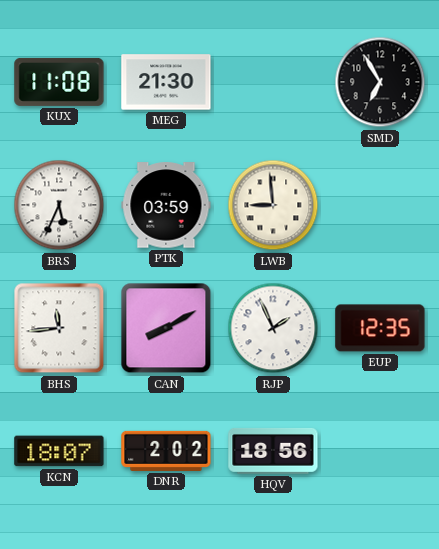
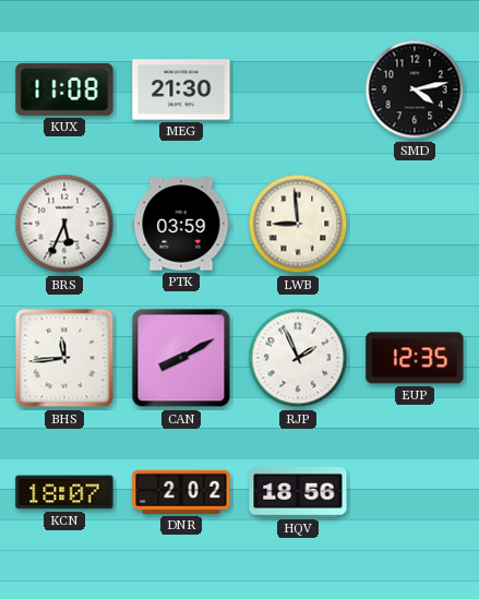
SMD: 6:55 -> 4:13
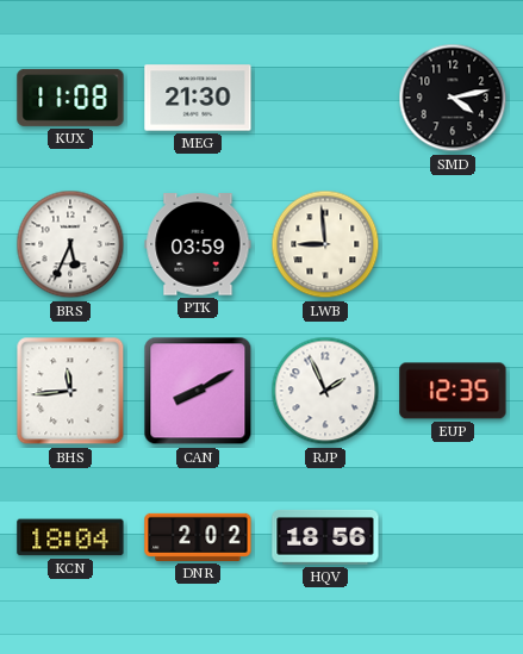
KCN: 18:07 -> 18:04
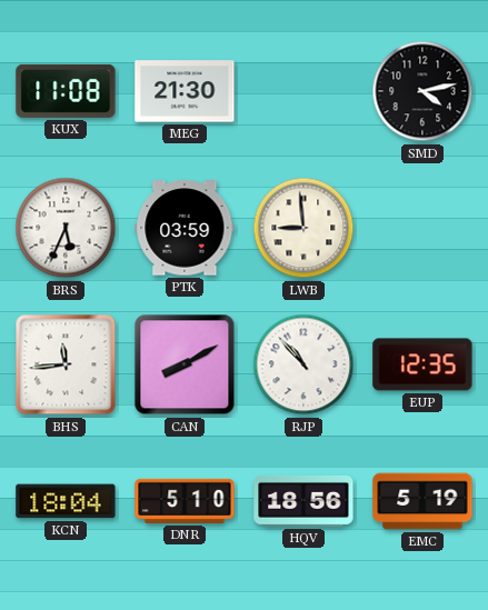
RJP: 1:56 -> 10:53
DNR: 2:02 -> 5:10
EMC: none -> 5:19
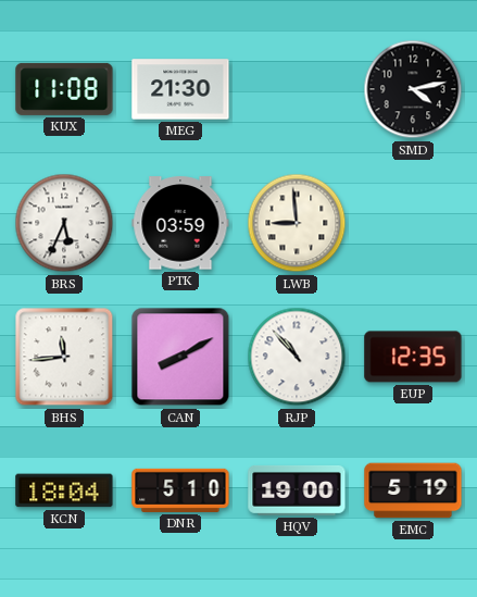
HQV: 18:56 -> 19:00
